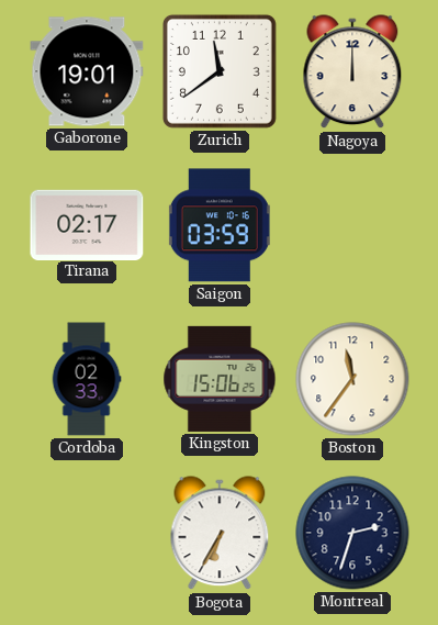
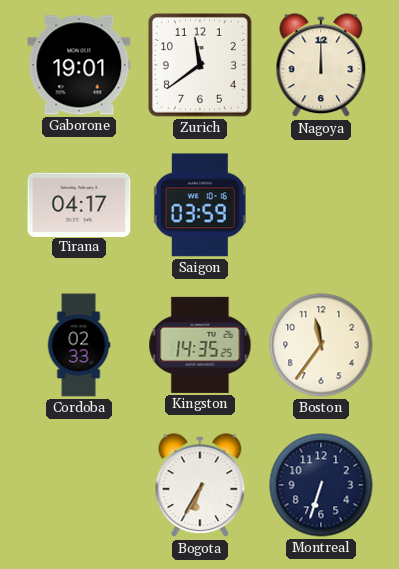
Tirana: 02:17 -> 04:17
Kingston: 15:06 -> 14:35
Montreal: 2:33 -> 6:33
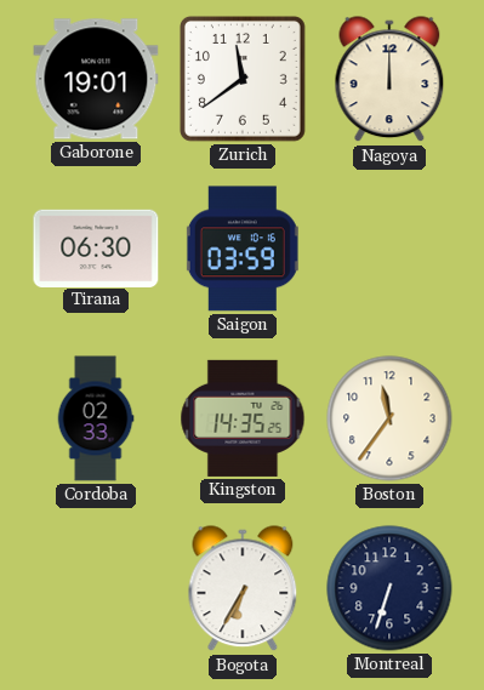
Tirana: 04:17 -> 06:30
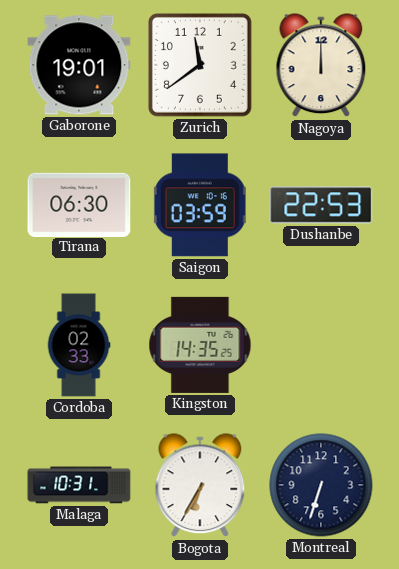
Dushanbe: none -> 22:53
Boston: 11:36 -> none
Malaga: none -> 10:31
